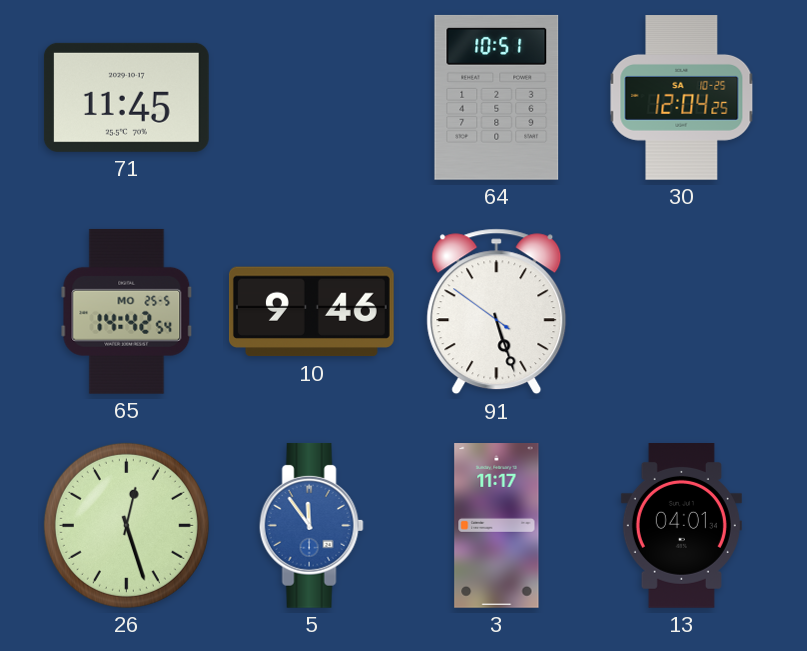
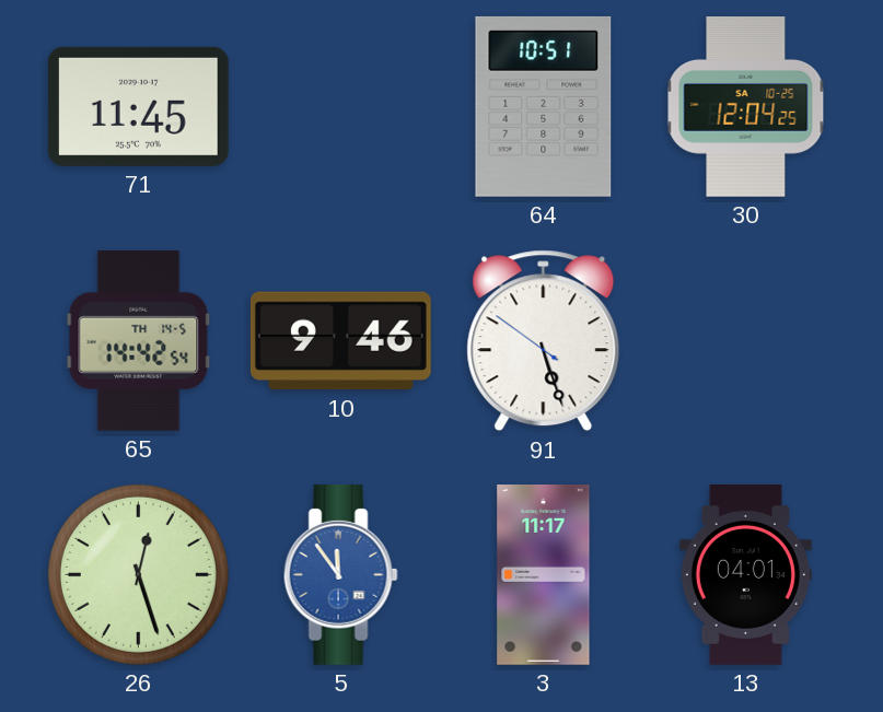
65 date: MO 25-5 -> TH 14-5
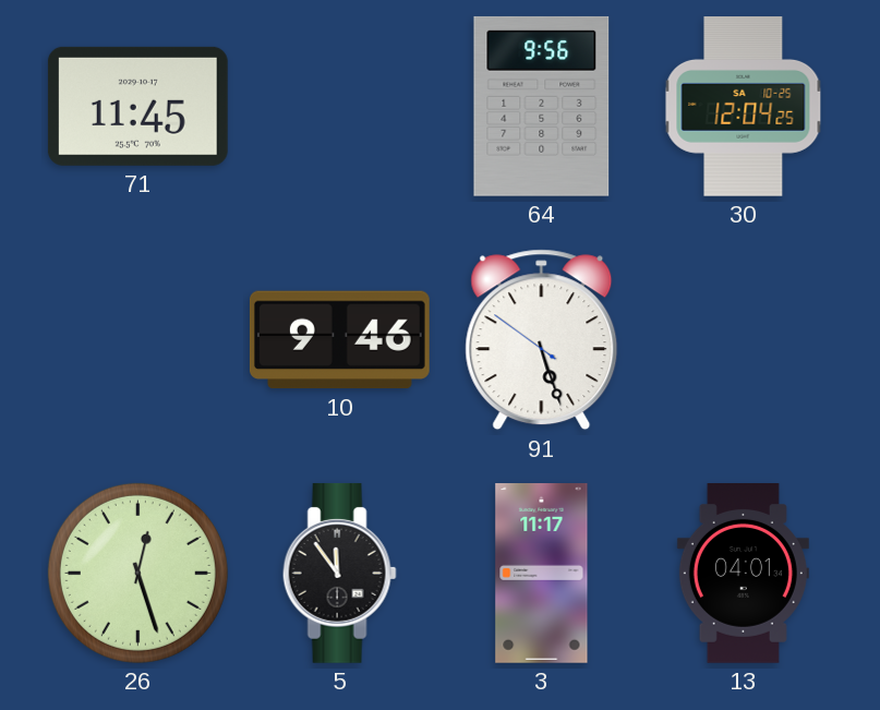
64: 10:51 -> 9:56
65: 14:42 -> none
5 dial: blue -> black
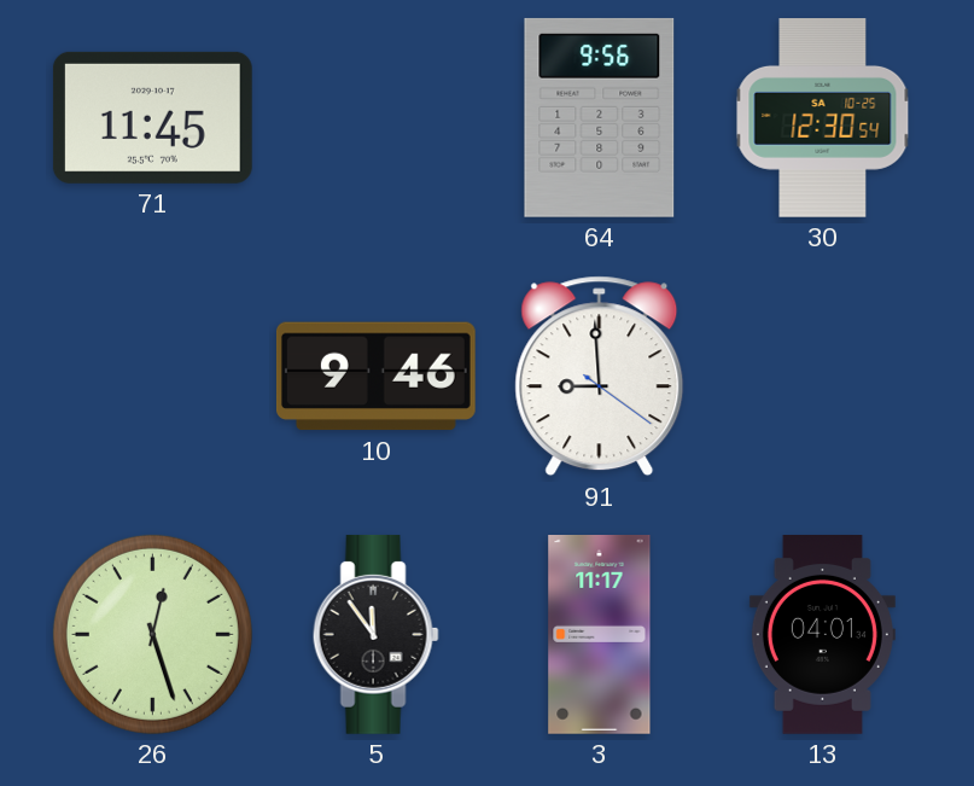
30: 12:04 -> 12:30
91: 5:26 -> 8:59
